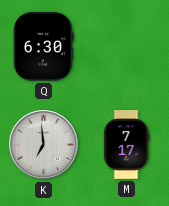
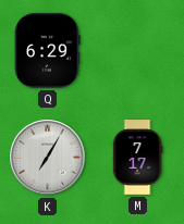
Q: 6:30 -> 6:29
K: 6:59 -> 7:05
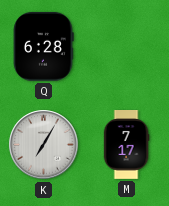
Q: 6:29 -> 6:28
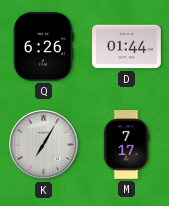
Q: 6:28 -> 6:26
D: none -> 01:44
